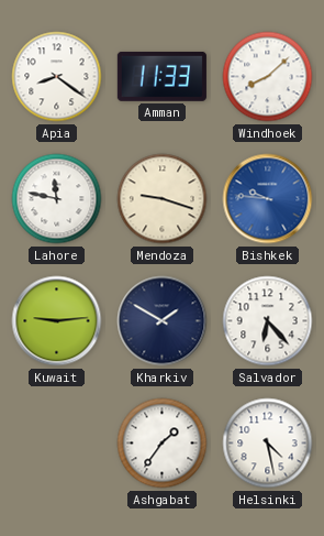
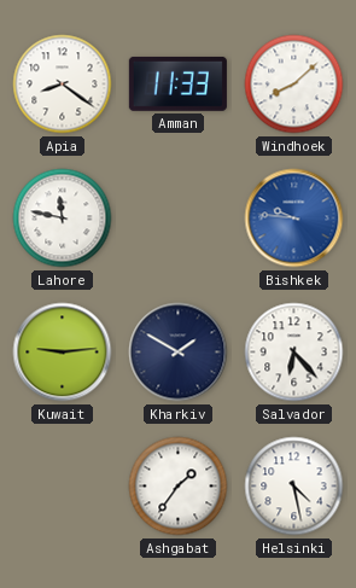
Mendoza: 9:18 -> none
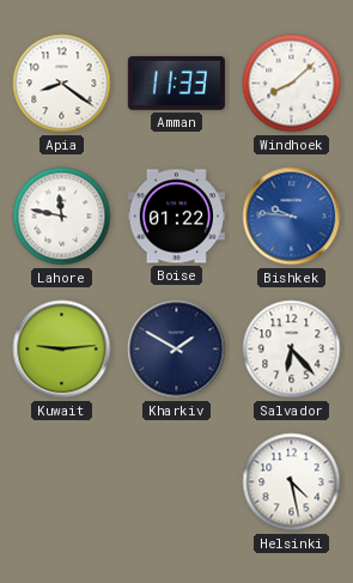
Boise: none -> 01:22
Ashgabat: 1:36 -> none
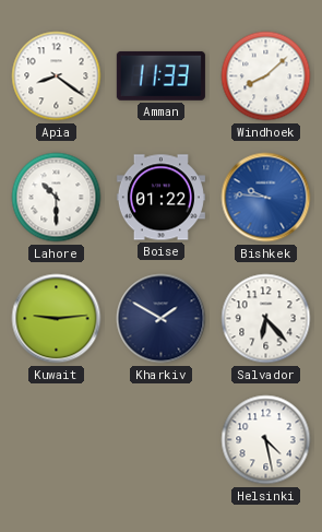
Lahore: 11:47 -> 10:30
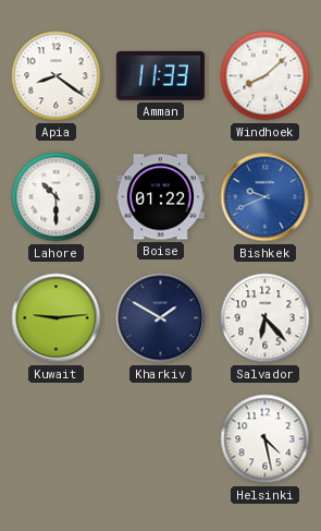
Bishkek: 9:46 -> 9:41
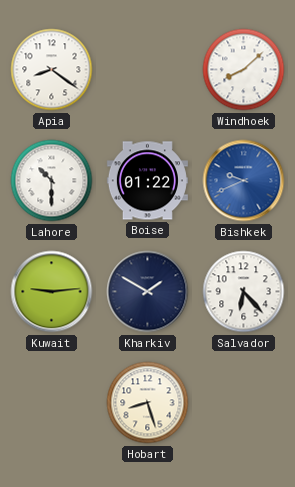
Amman: 11:33 -> none
Hobart: none -> 8:27
Helsinki: 4:28 -> none
